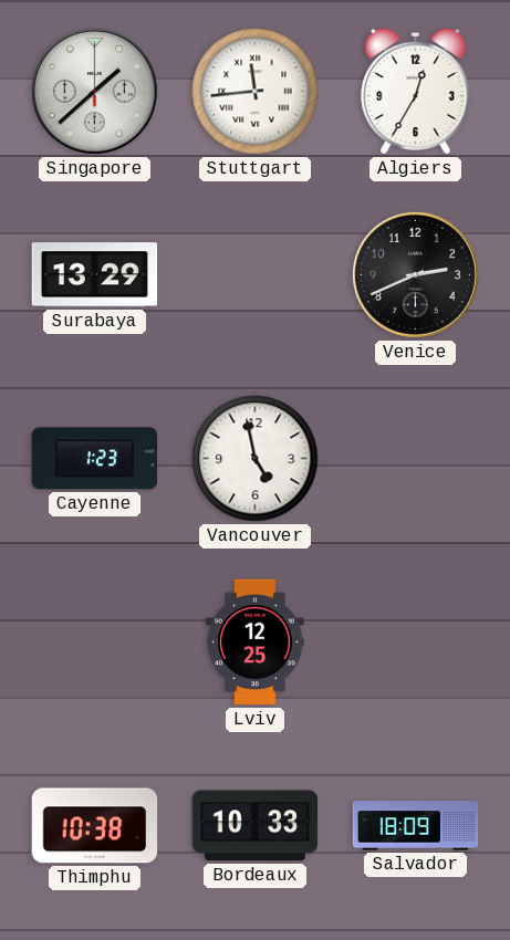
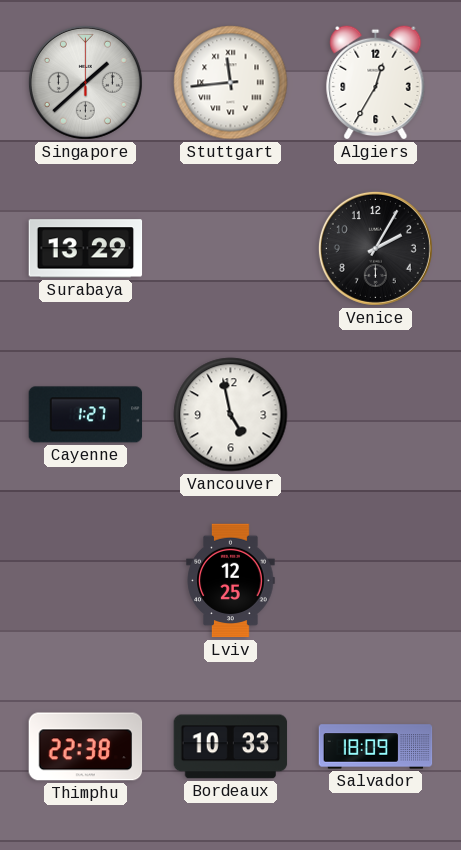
Venice: 2:41 -> 2:05
Cayenne: 1:23 -> 1:27
Thimphu: 10:38 -> 22:38
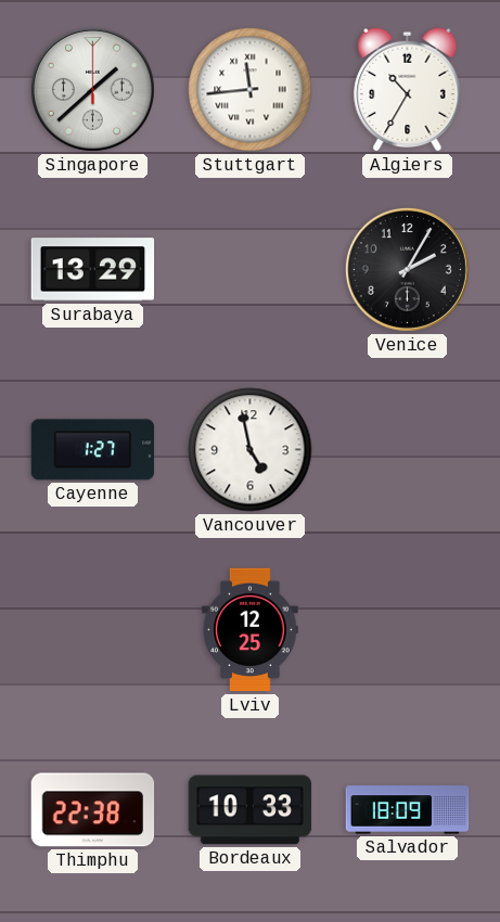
Algiers: 12:35 -> 10:35
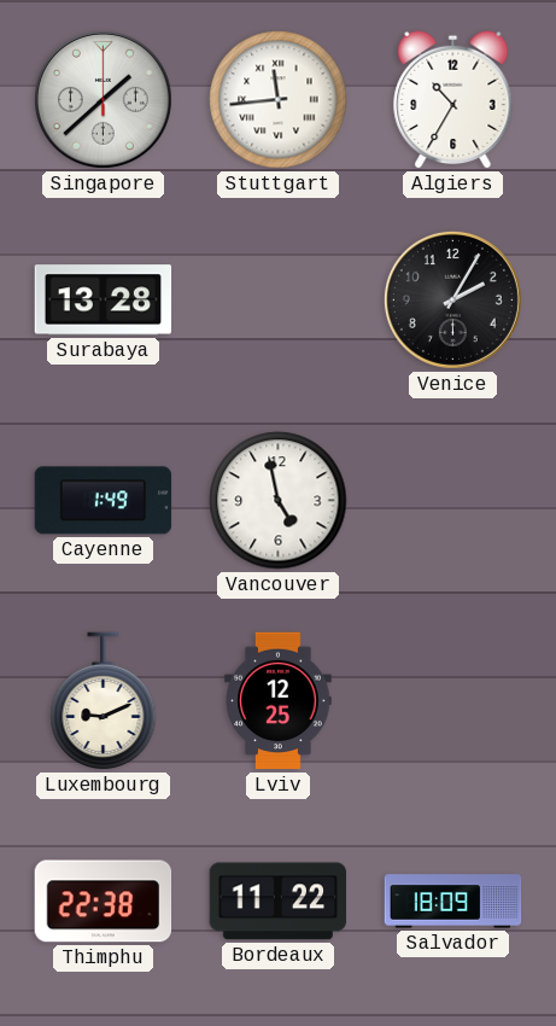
Surabaya: 13:29 -> 13:28
Cayenne: 1:27 -> 1:49
Luxembourg: none -> 9:11
Bordeaux: 10:33 -> 11:22
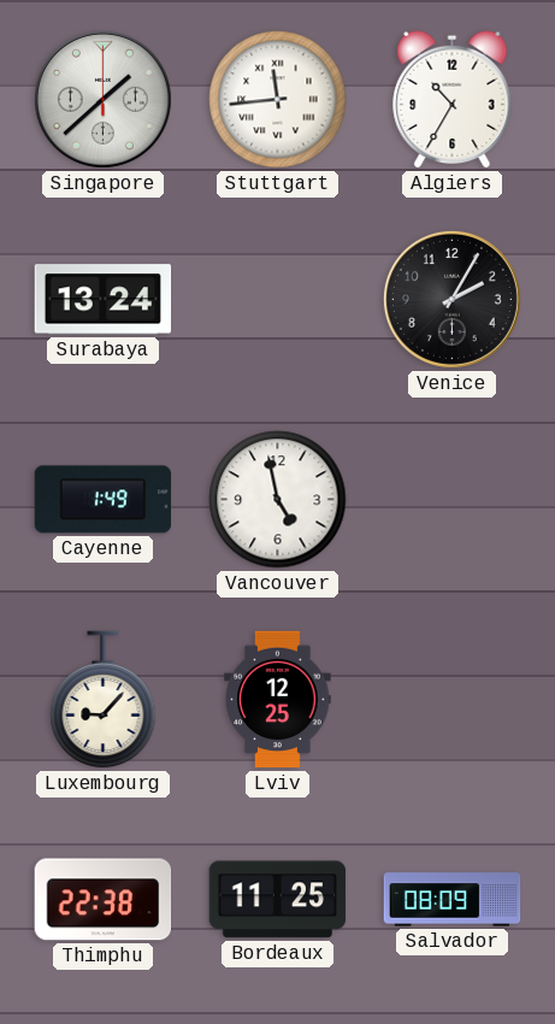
Surabaya: 13:28 -> 13:24
Luxembourg: 9:11 -> 9:07
Bordeaux: 11:22 -> 11:25
Salvador: 18:09 -> 08:09
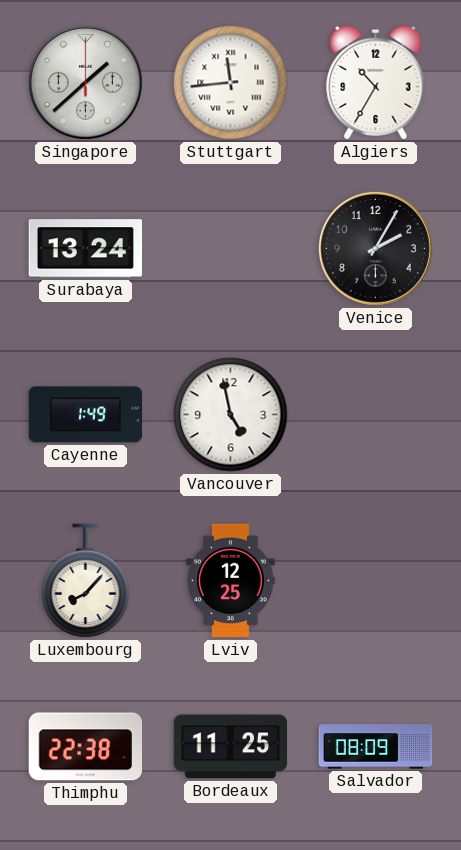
Luxembourg: 9:07 -> 8:07
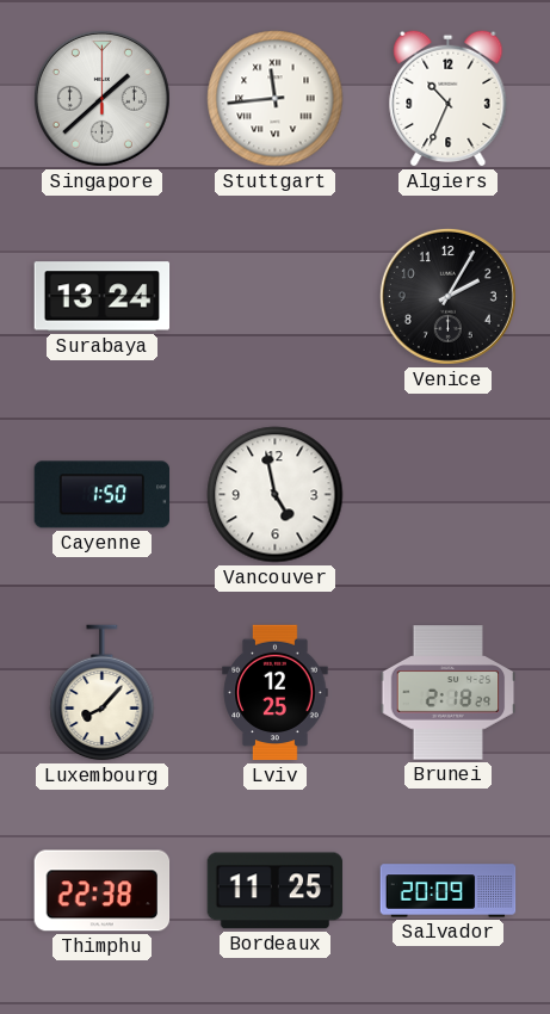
Algiers: 10:35 -> 10:34
Cayenne: 1:49 -> 1:50
Brunei: none -> 2:18
Salvador: 08:09 -> 20:09
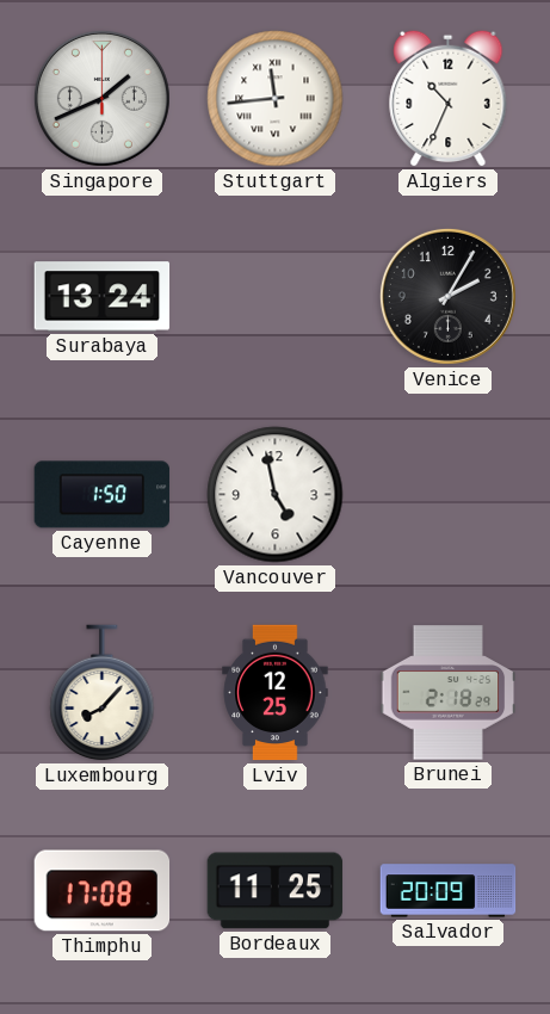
Singapore: 1:38 -> 1:41
Thimphu: 22:38 -> 17:08
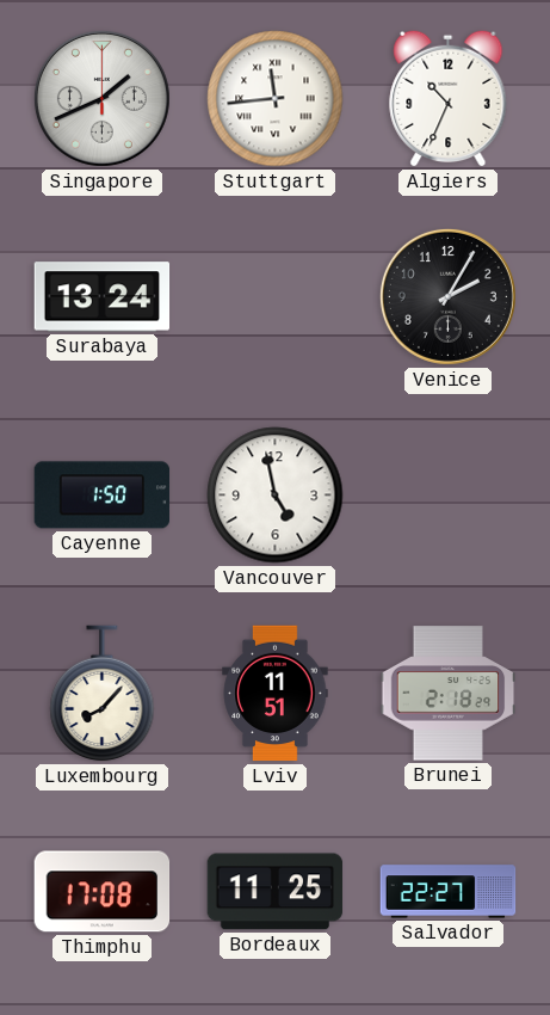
Lviv: 12:25 -> 11:51
Salvador: 20:09 -> 22:27
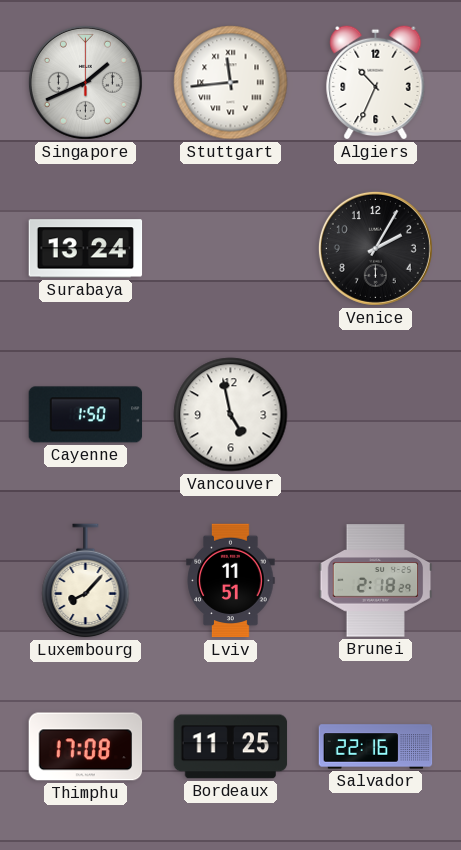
Salvador: 22:27 -> 22:16
